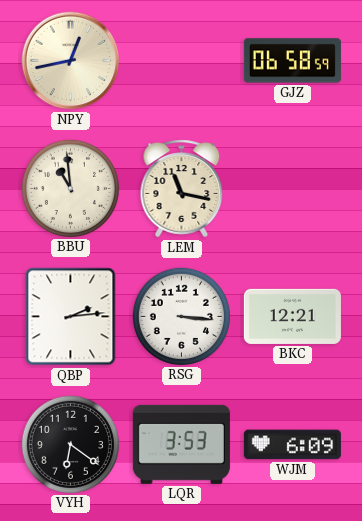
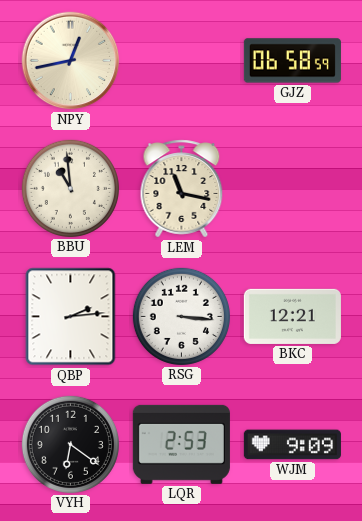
LQR: 3:53 -> 2:53
WJM: 6:09 -> 9:09
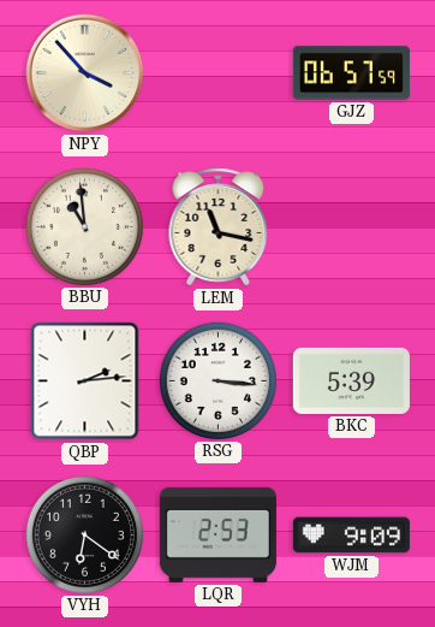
NPY: 12:43 -> 3:53
GJZ: 06:58 -> 06:57
BKC: 12:21 -> 5:39
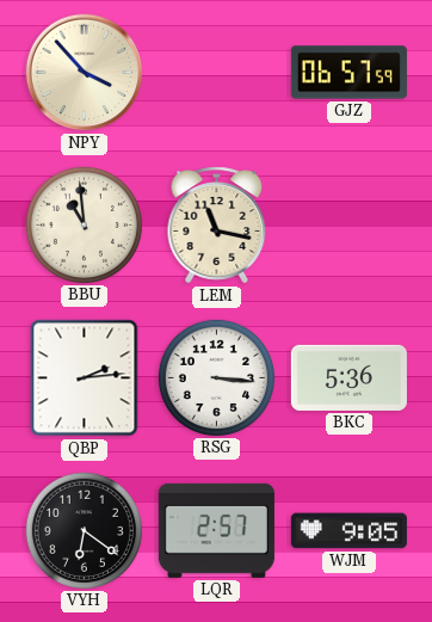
BKC: 5:39 -> 5:36
LQR: 2:53 -> 2:57
WJM: 9:09 -> 9:05
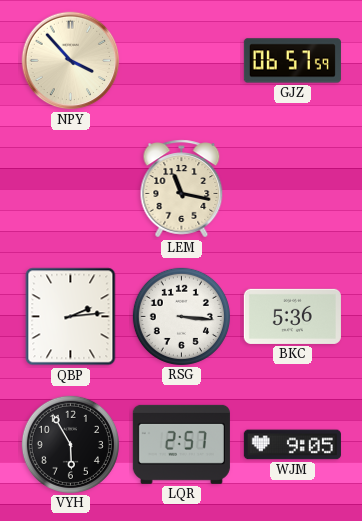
BBU: 10:59 -> none
VYH: 6:21 -> 5:55
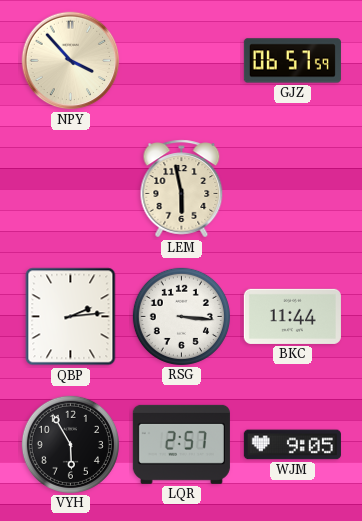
LEM: 11:17 -> 5:58
BKC: 5:36 -> 11:44
